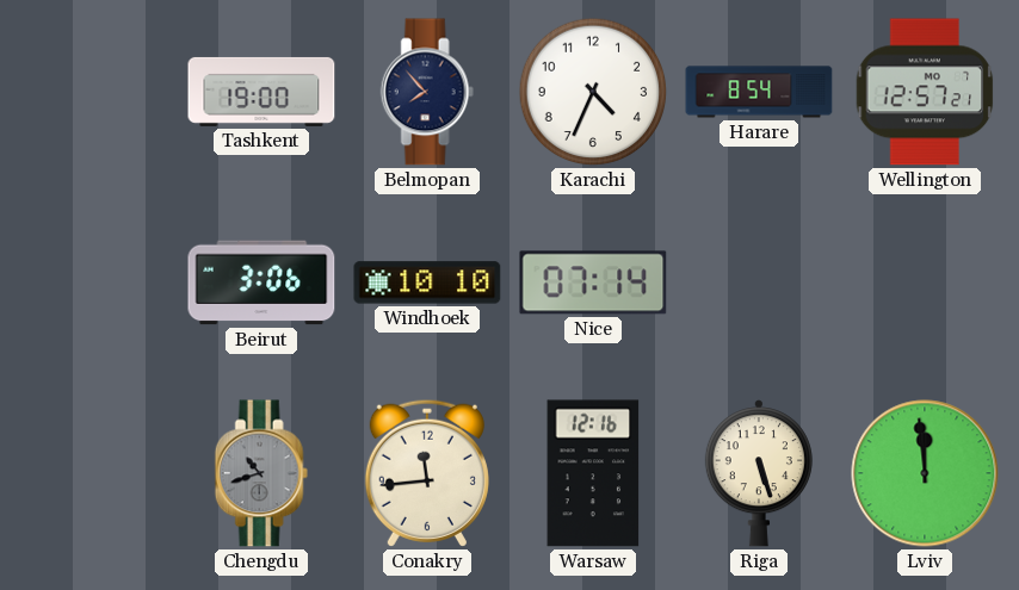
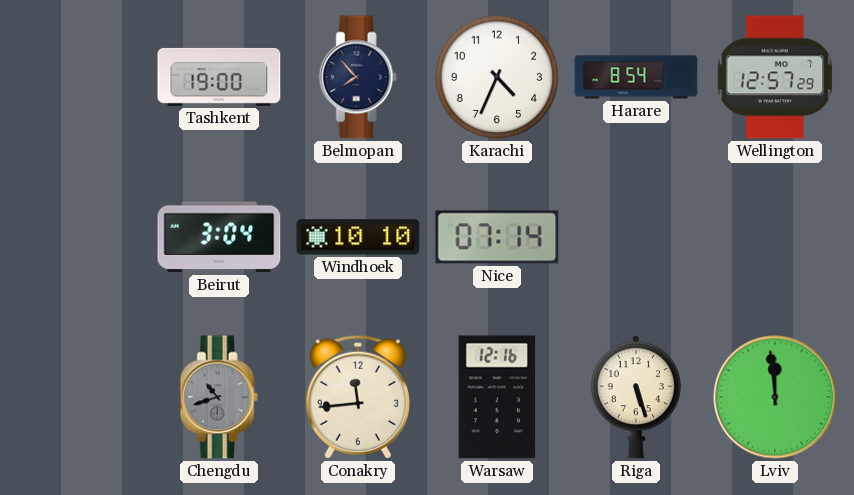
Wellington: 12:57:21 -> 12:57:29
Beirut: 3:06 -> 3:04
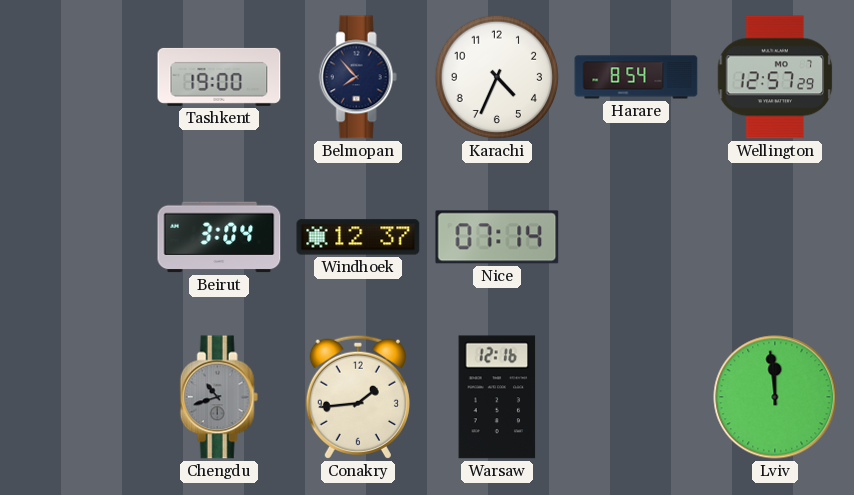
Windhoek: 10:10 -> 12:37
Conakry: 11:44 -> 1:44
Riga: 5:27 -> none
